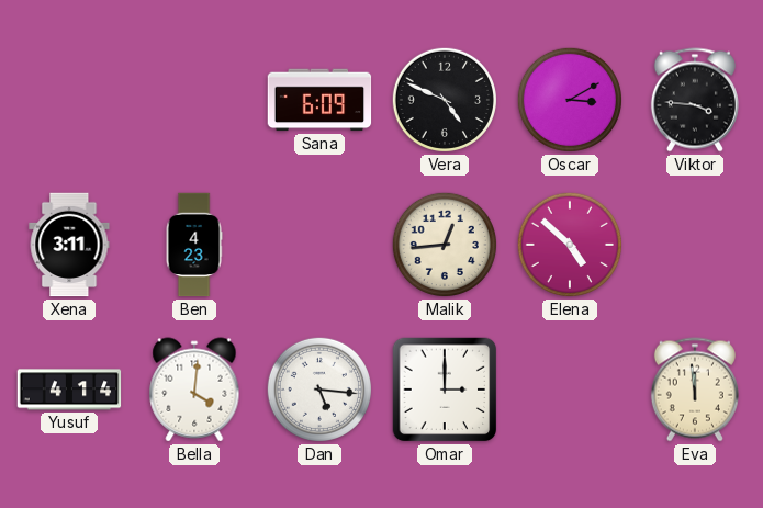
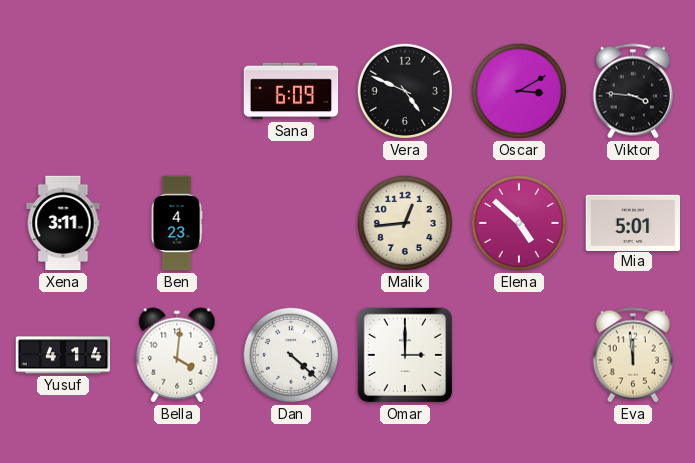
Mia: none -> 5:01
Dan: 5:16 -> 4:22
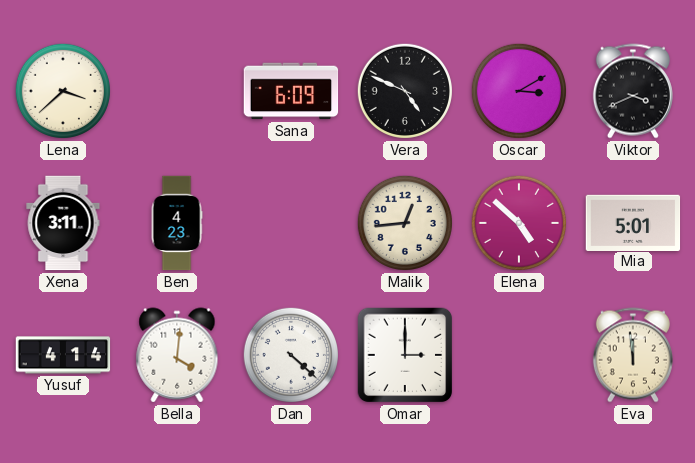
Lena: none -> 3:38
Viktor: 3:46 -> 3:41
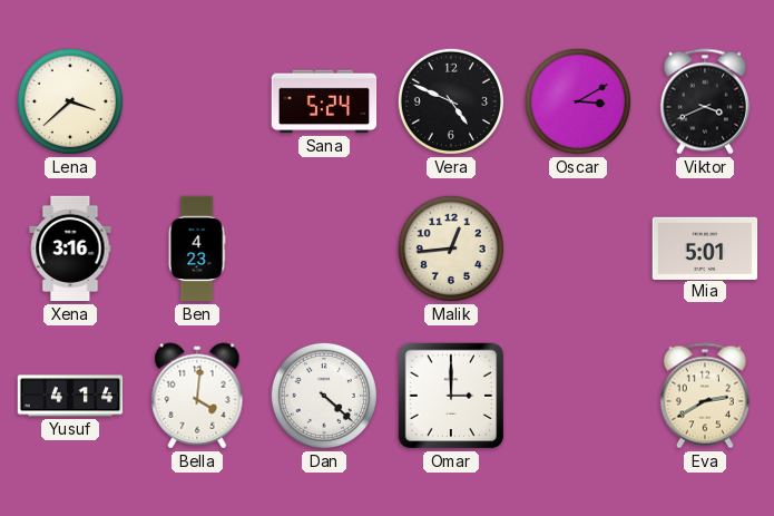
Sana: 6:09 -> 5:24
Xena: 3:11 -> 3:16
Elena: 4:52 -> none
Eva: 11:59 -> 2:40
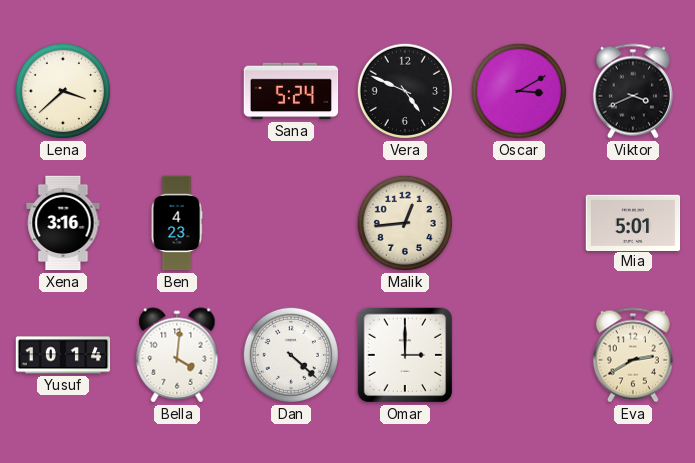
Yusuf: 4:14 -> 10:14
